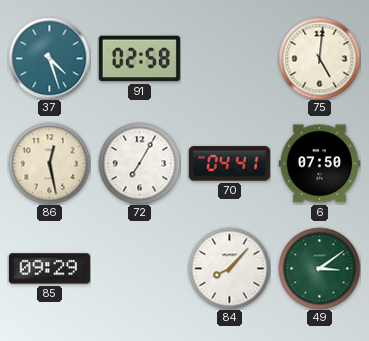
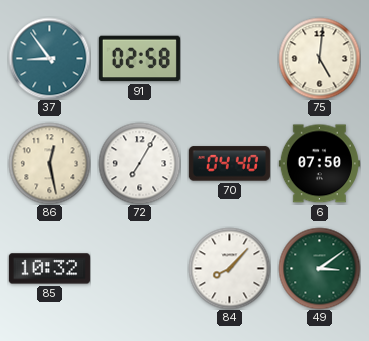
37: 4:27 -> 8:54
70: 04:41 -> 04:40
85: 09:29 -> 10:32
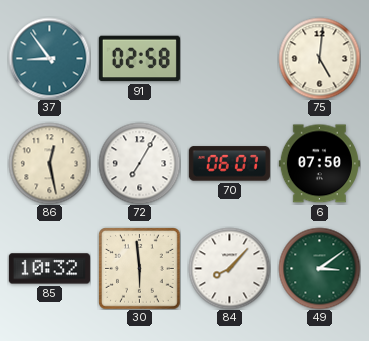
70: 04:40 -> 06:07
30: none -> 5:59
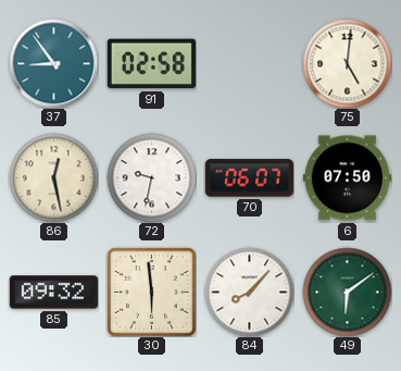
72: 7:05 -> 9:32
85: 10:32 -> 09:32
49: 3:09 -> 6:09
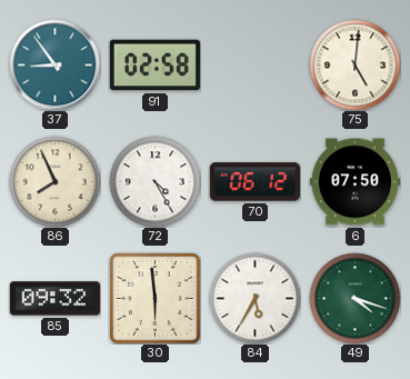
86: 12:28 -> 7:56
72: 9:32 -> 4:25
70: 06:07 -> 06:12
84: 8:07 -> 5:35
49: 6:09 -> 4:18
